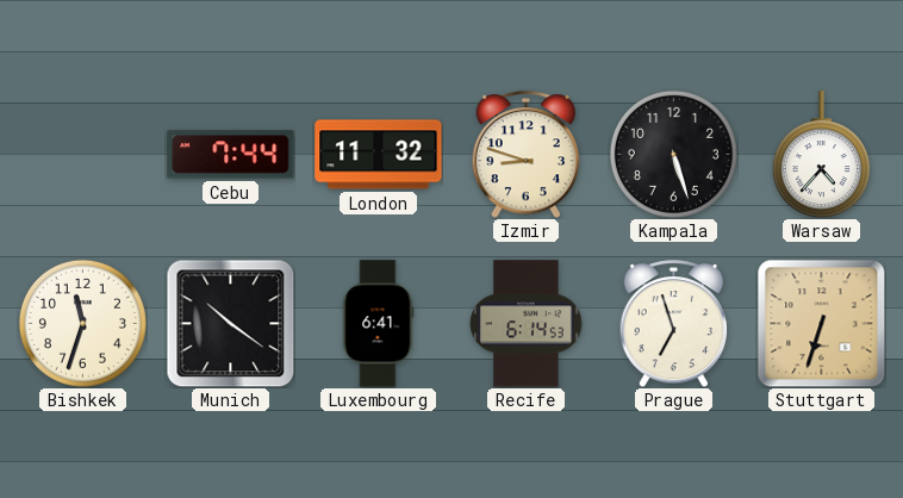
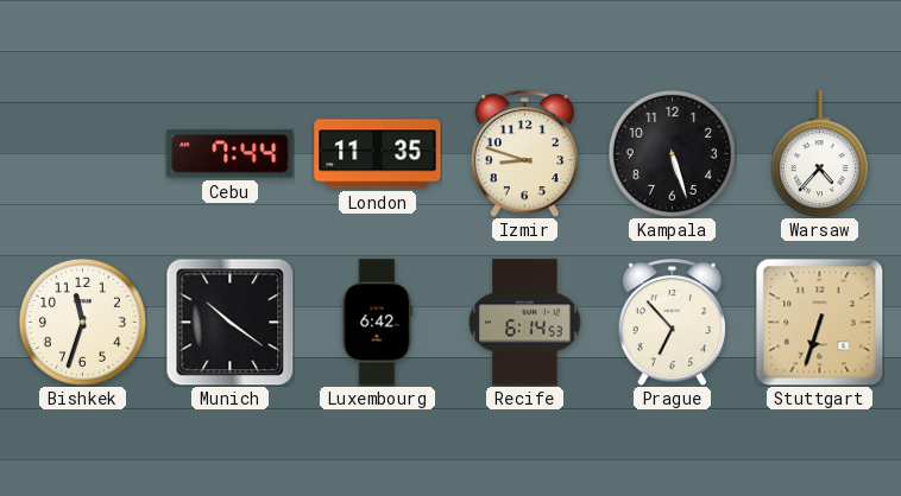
London: 11:32 -> 11:35
Luxembourg: 6:41 -> 6:42
Prague: 6:57 -> 6:53
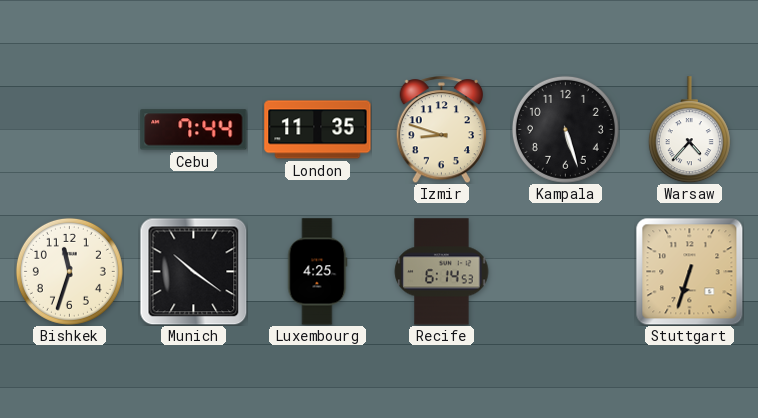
Luxembourg: 6:42 -> 4:25
Prague: 6:53 -> none
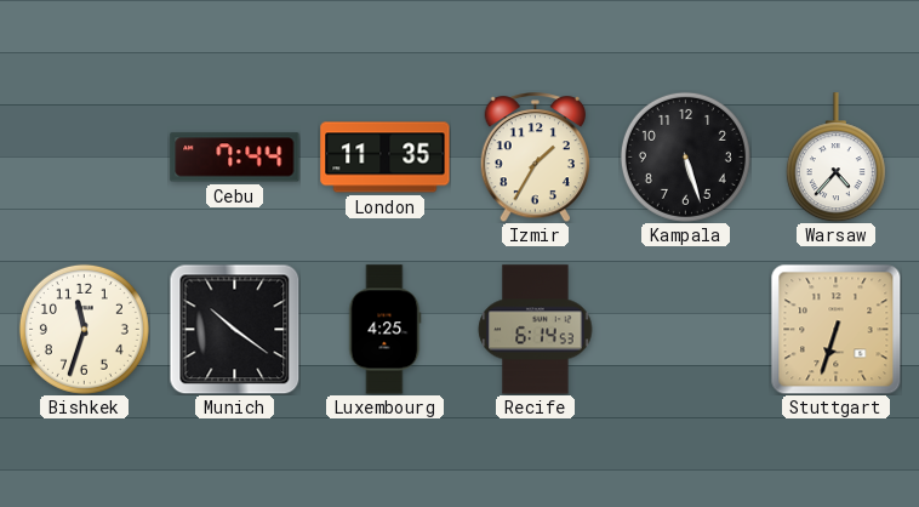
Izmir: 8:48 -> 1:35
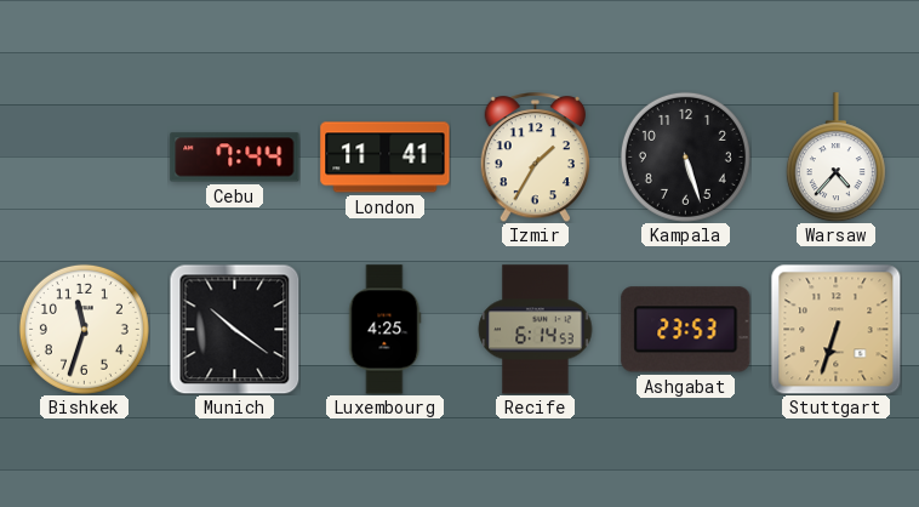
London: 11:35 -> 11:41
Ashgabat: none -> 23:53
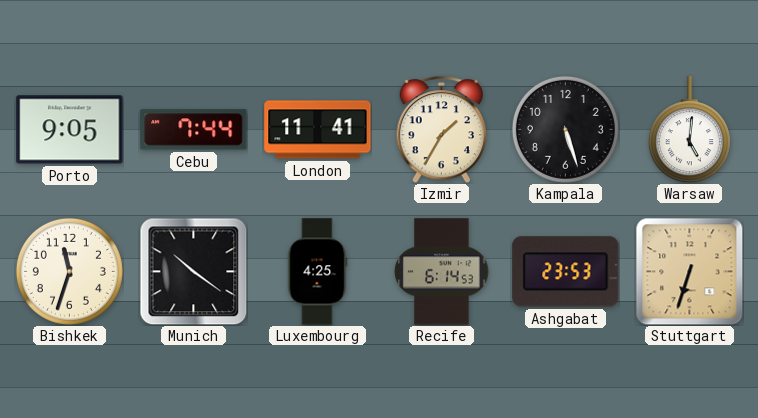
Porto: none -> 9:05
Warsaw: 4:37 -> 5:01
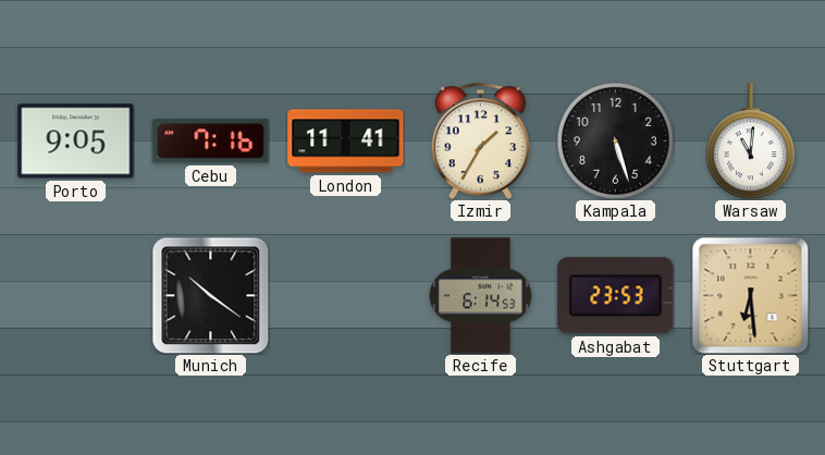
Cebu: 7:44 -> 7:16
Warsaw: 5:01 -> 11:01
Bishkek: 11:33 -> none
Luxembourg: 4:25 -> none
Stuttgart: 6:33 -> 6:29
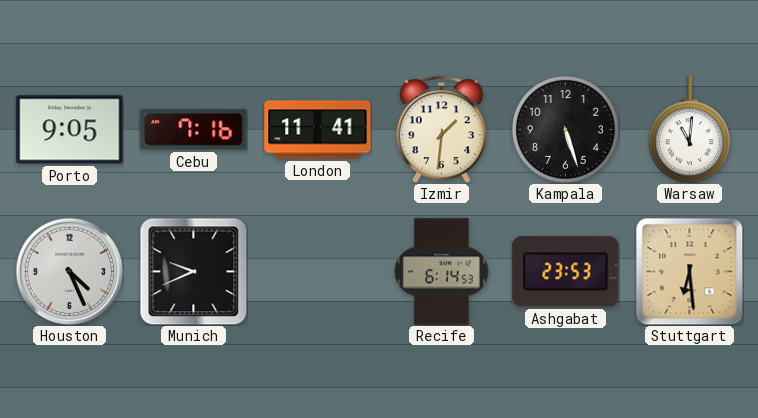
Izmir: 1:35 -> 1:31
Houston: none -> 4:26
Munich: 10:21 -> 9:41
